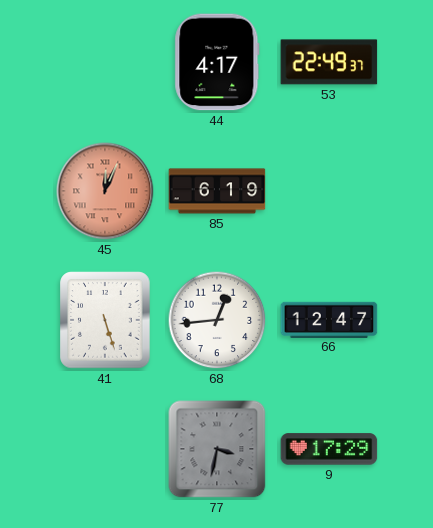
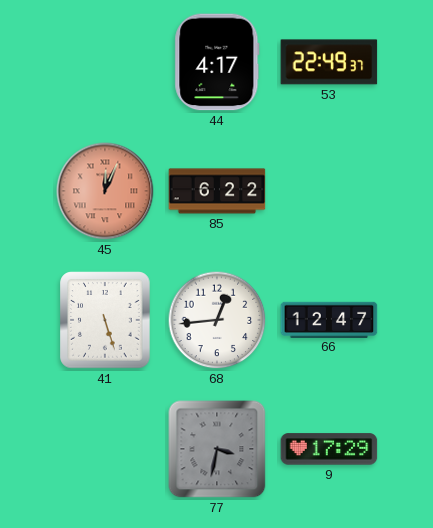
85: 6:19 -> 6:22
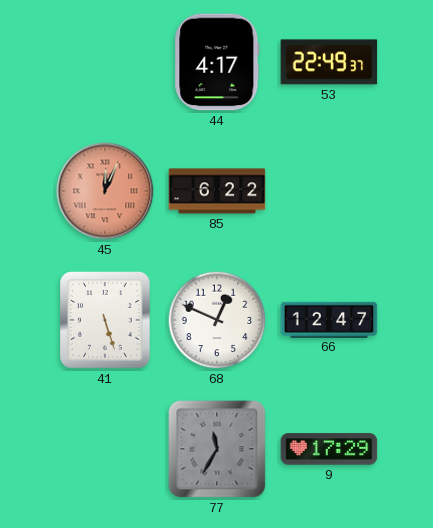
68: 12:44 -> 12:49
77: 3:32 -> 11:35
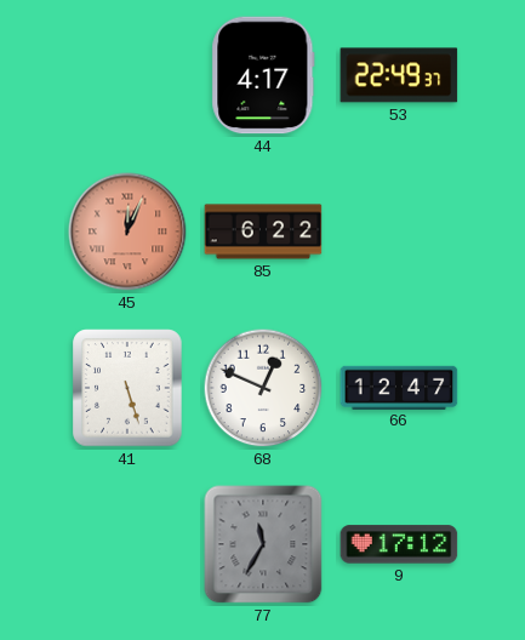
9: 17:29 -> 17:12
